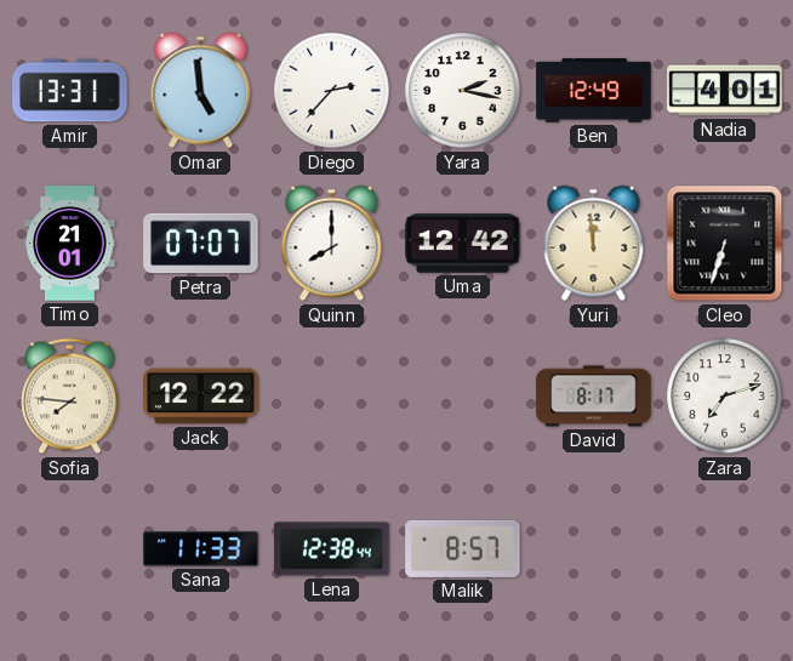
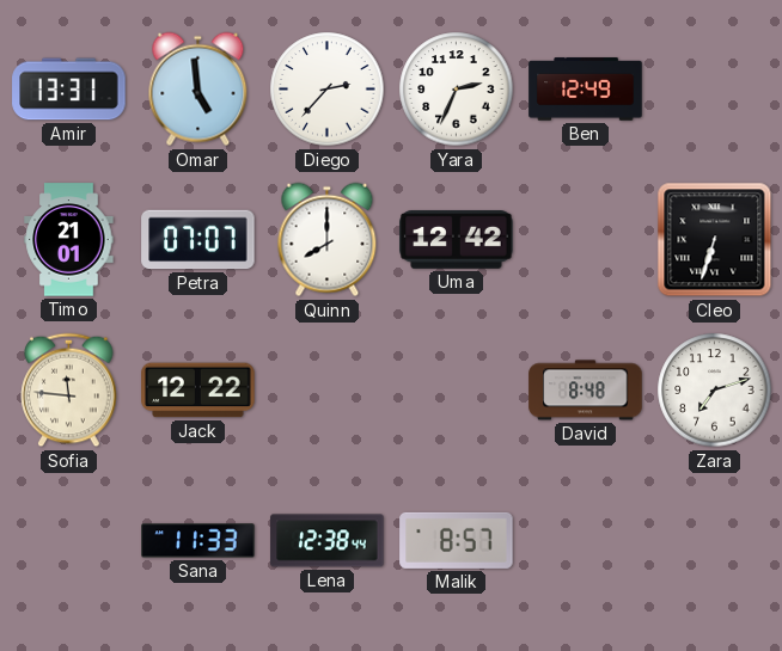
Yara: 2:17 -> 2:34
Nadia: 4:01 -> none
Yuri: 11:59 -> none
Sofia: 7:46 -> 11:46
David: 8:17 -> 8:48
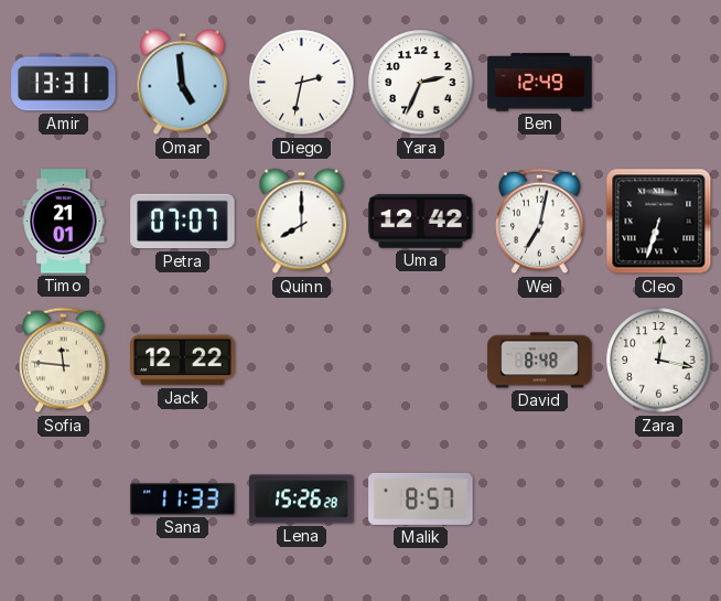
Diego: 2:37 -> 2:32
Wei: none -> 7:02
Zara: 7:12 -> 12:17
Lena: 12:38 -> 15:26
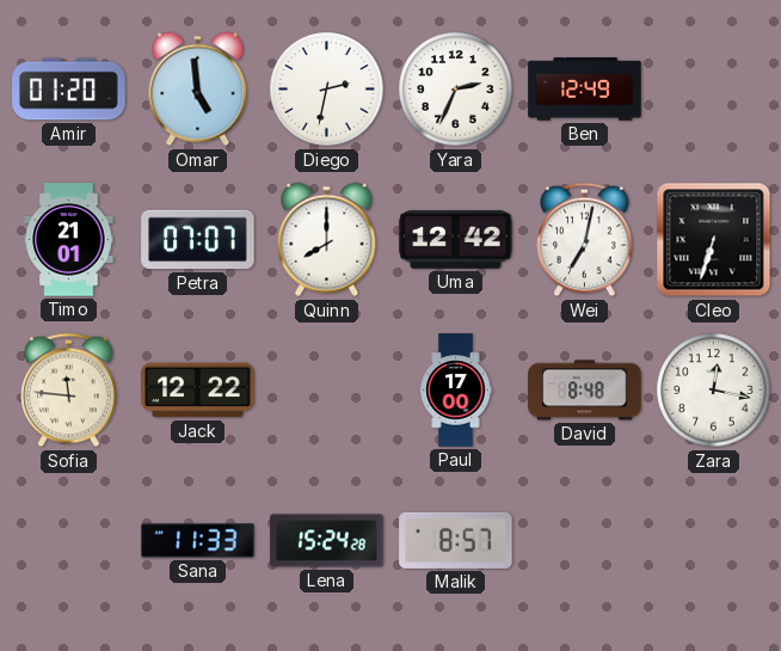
Amir: 13:31 -> 01:20
Paul: none -> 17:00
Lena: 15:26 -> 15:24
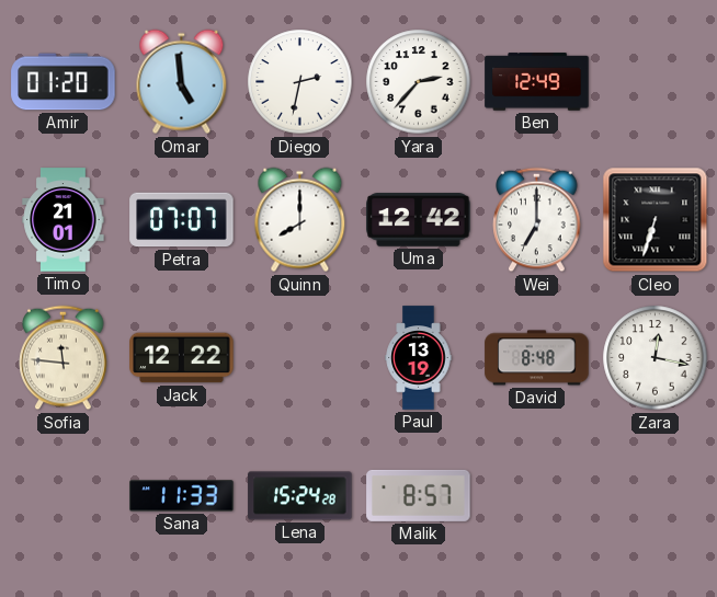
Yara: 2:34 -> 2:37
Wei: 7:02 -> 7:00
Paul: 17:00 -> 13:19
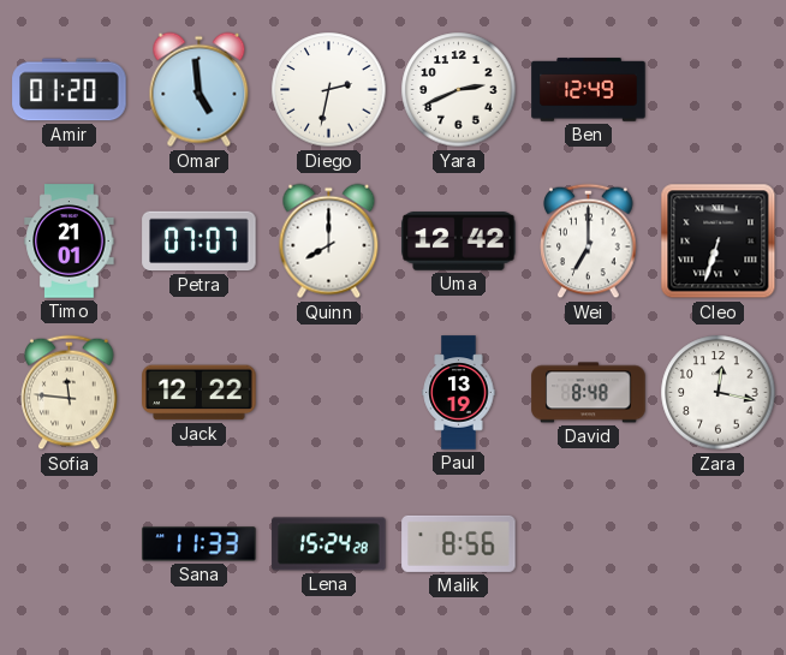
Yara: 2:37 -> 2:41
Malik: 8:57 -> 8:56
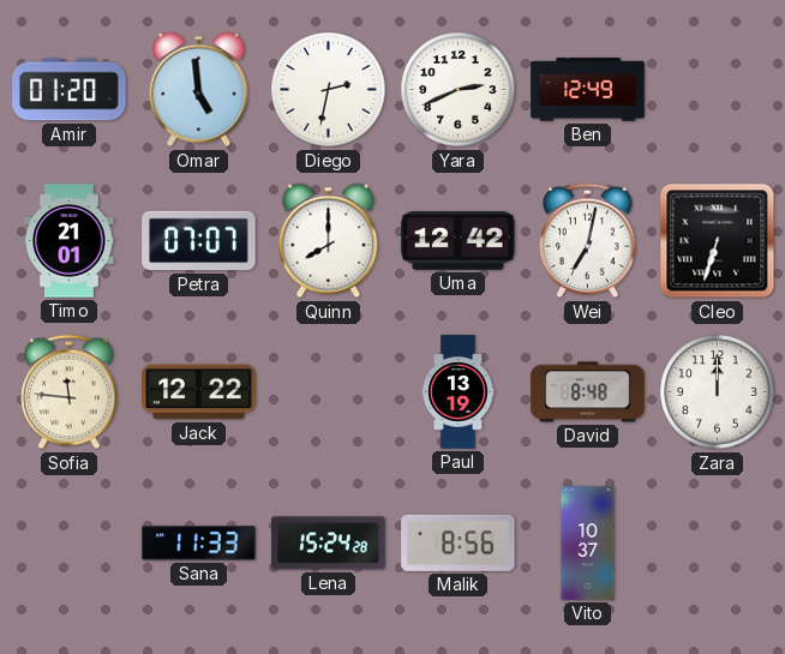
Wei: 7:00 -> 7:02
Zara: 12:17 -> 12:00
Vito: none -> 10:37
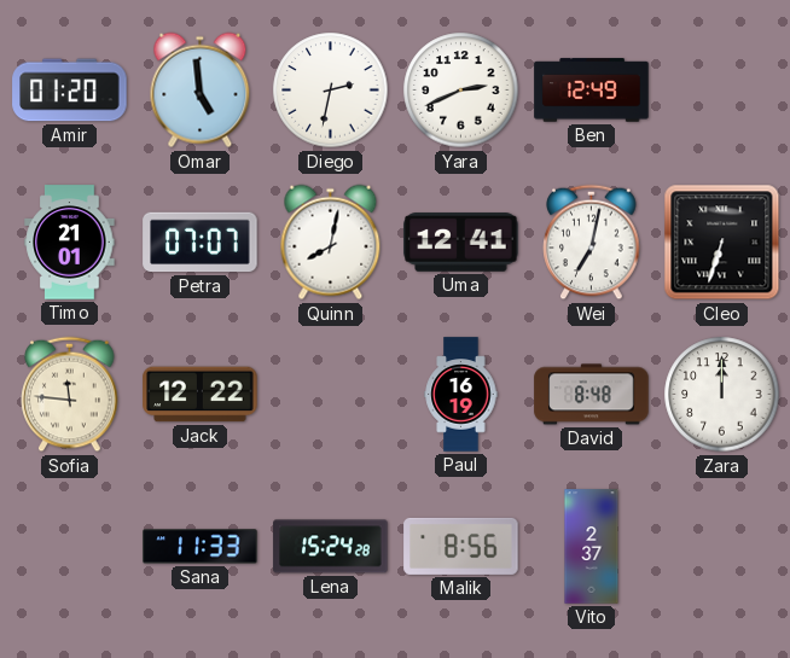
Quinn: 8:00 -> 8:02
Uma: 12:42 -> 12:41
Paul: 13:19 -> 16:19
Vito: 10:37 -> 2:37
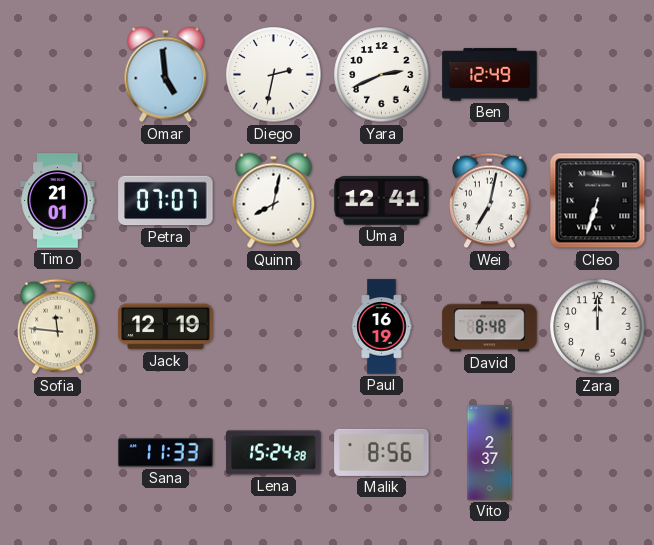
Amir: 01:20 -> none
Jack: 12:22 -> 12:19
